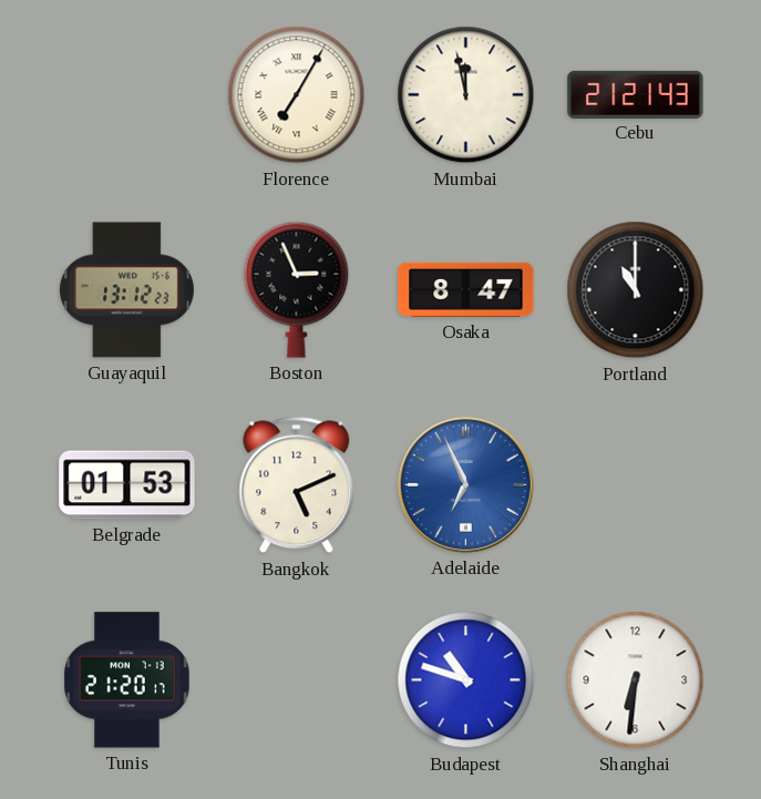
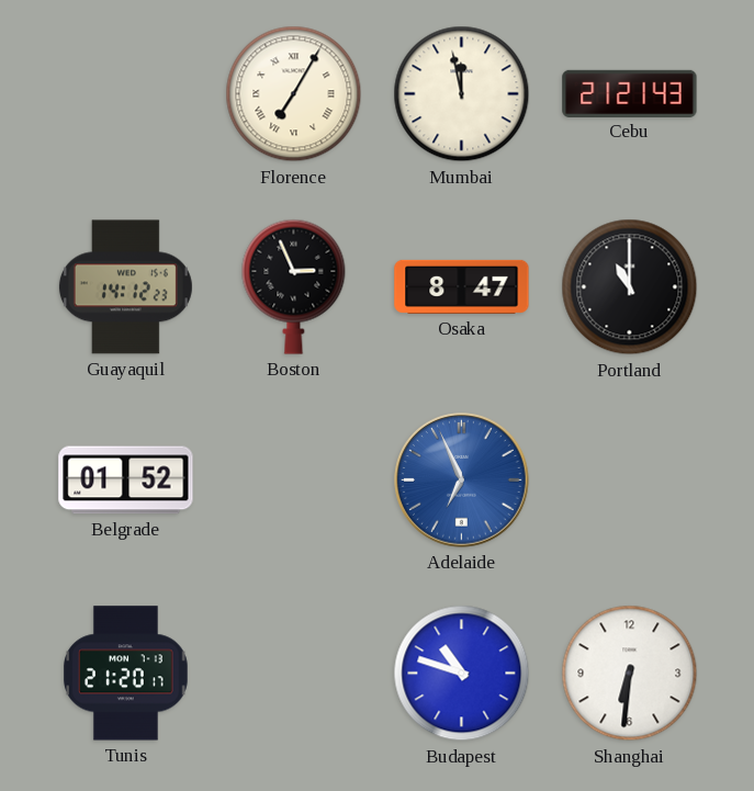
Guayaquil: 13:12 -> 14:12
Belgrade: 01:53 -> 01:52
Bangkok: 5:11 -> none
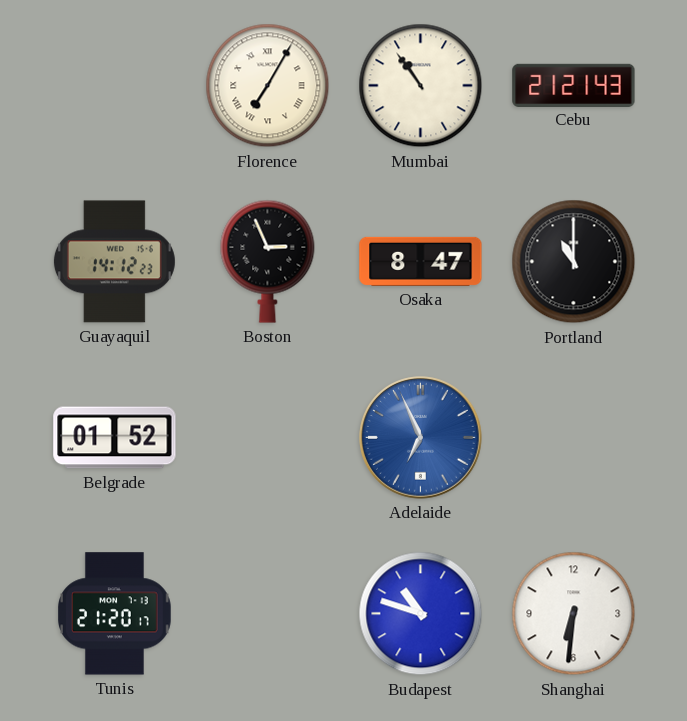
Mumbai: 11:58 -> 10:54
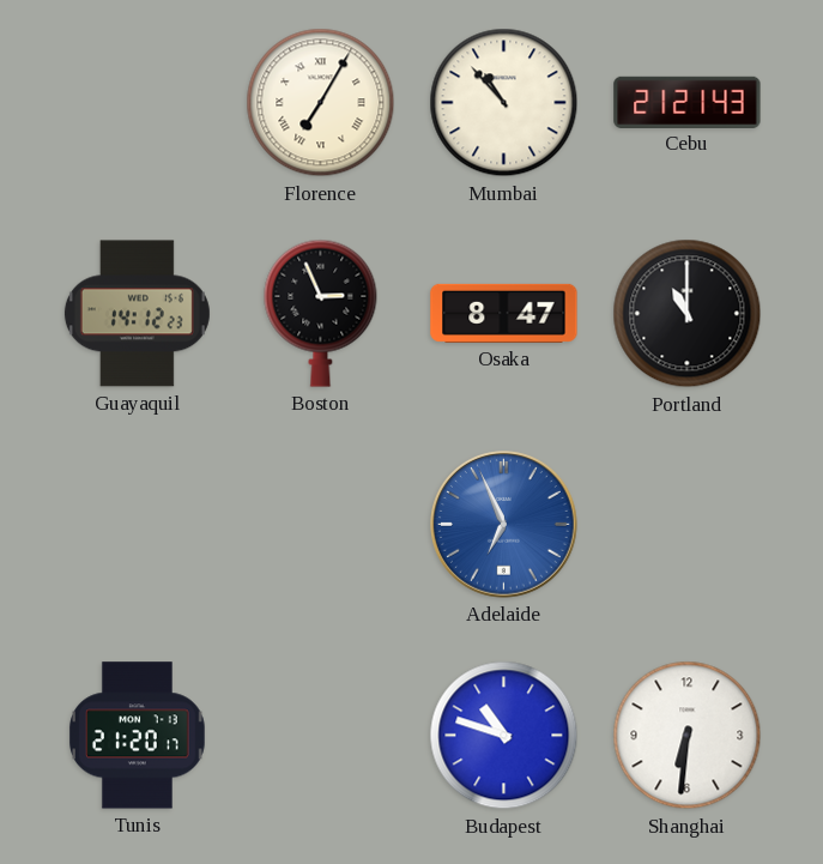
Mumbai: 10:54 -> 10:53
Belgrade: 01:52 -> none
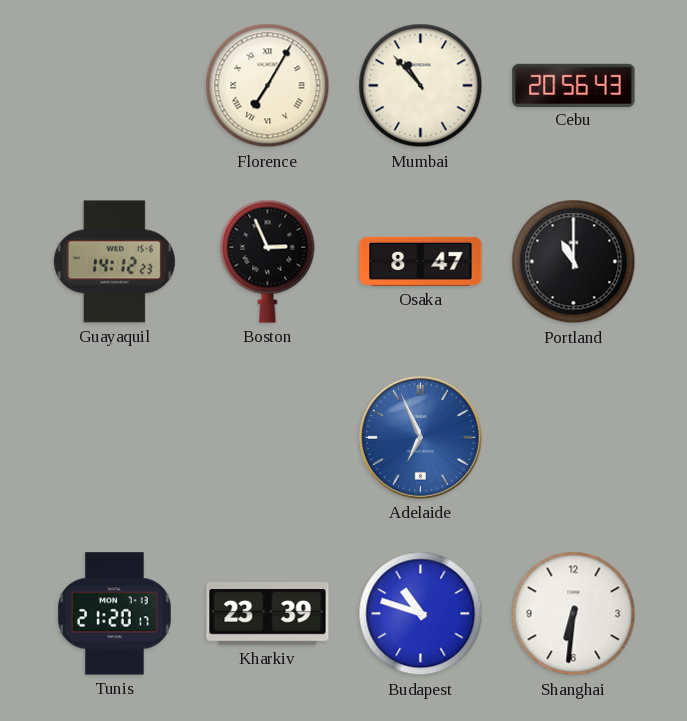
Cebu: 21:21 -> 20:56
Kharkiv: none -> 23:39
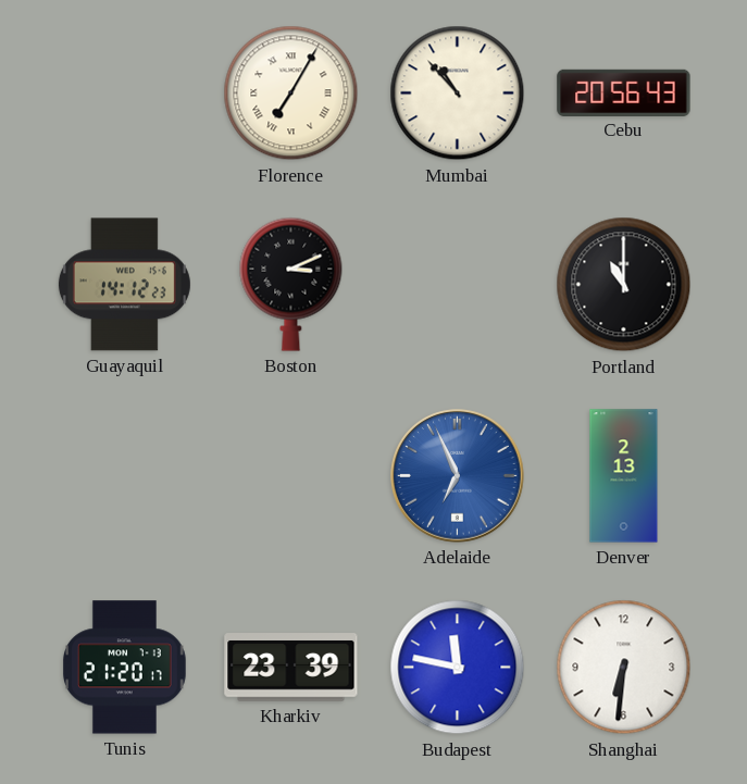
Boston: 2:56 -> 3:11
Osaka: 8:47 -> none
Denver: none -> 2:13
Budapest: 10:48 -> 11:47
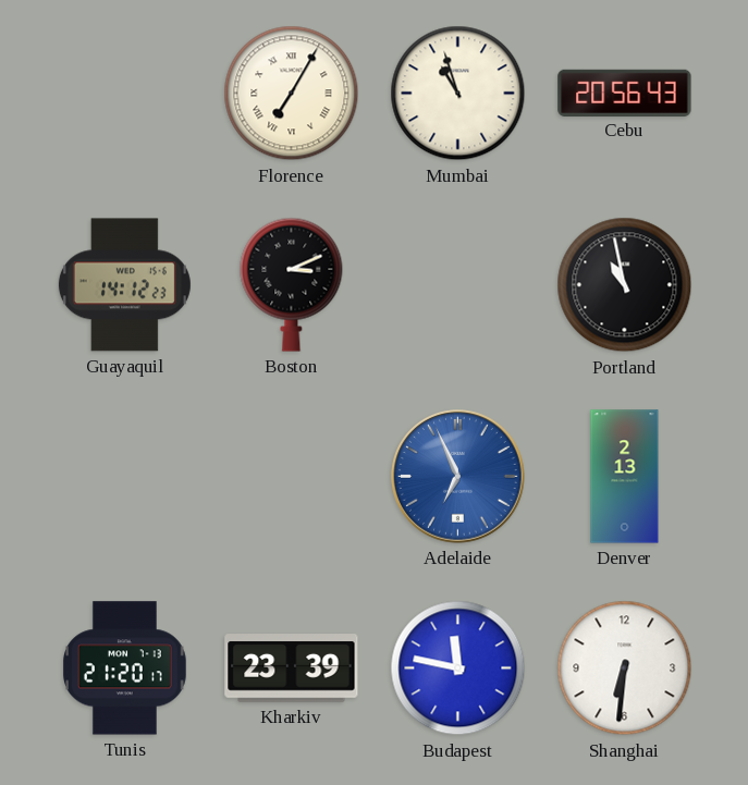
Mumbai: 10:53 -> 10:57
Portland: 11:00 -> 10:58
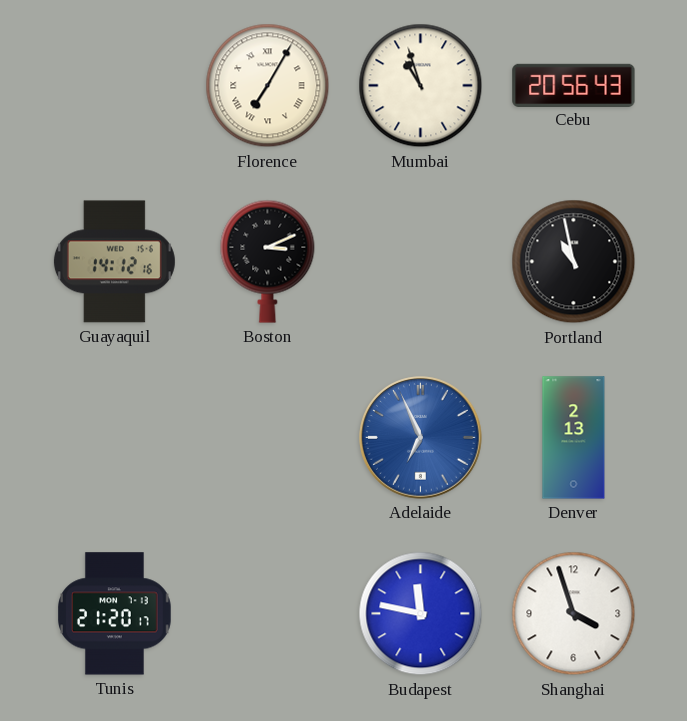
Guayaquil: 14:12:23 -> 14:12:16
Kharkiv: 23:39 -> none
Shanghai: 6:31 -> 3:57
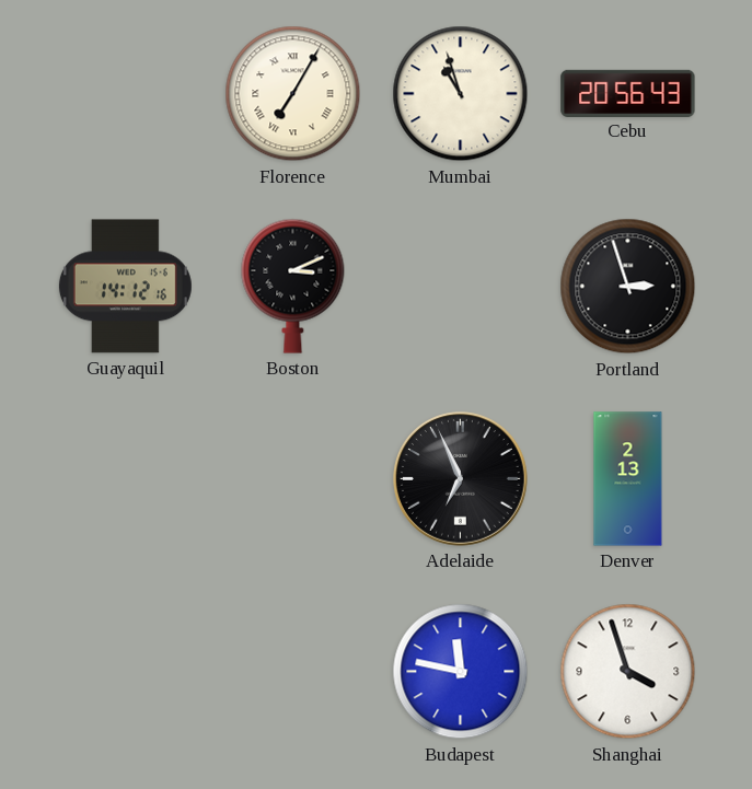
Portland: 10:58 -> 2:57
Adelaide dial: blue -> black
Tunis: 21:20 -> none
